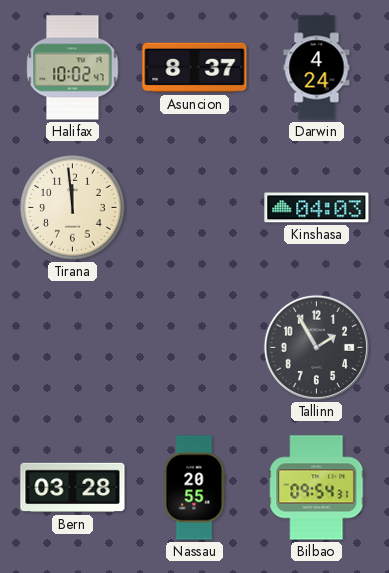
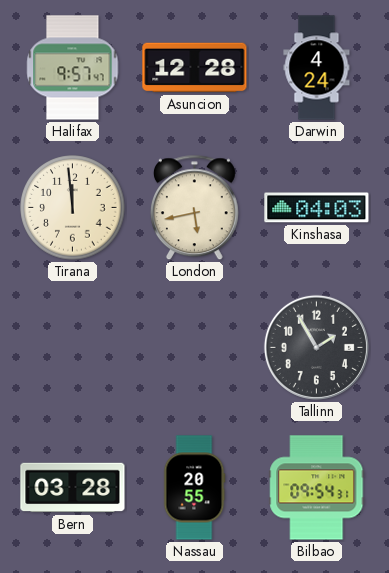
Halifax: 10:02 -> 9:57
Asuncion: 8:37 -> 12:28
London: none -> 5:43
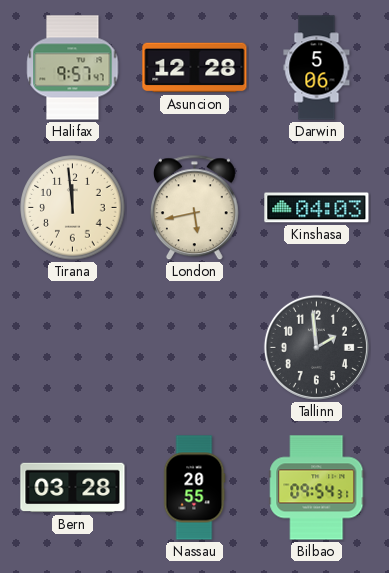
Darwin: 4:24 -> 5:06
Tallinn: 1:55 -> 1:59
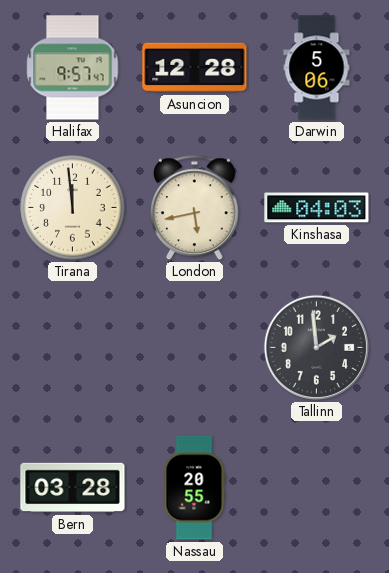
Bilbao: 09:54 -> none
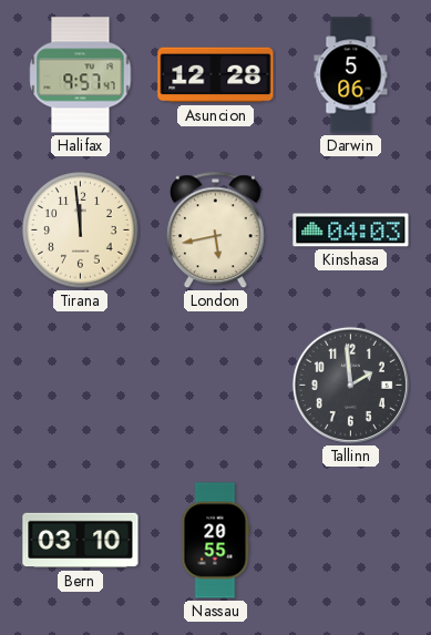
Bern: 03:28 -> 03:10
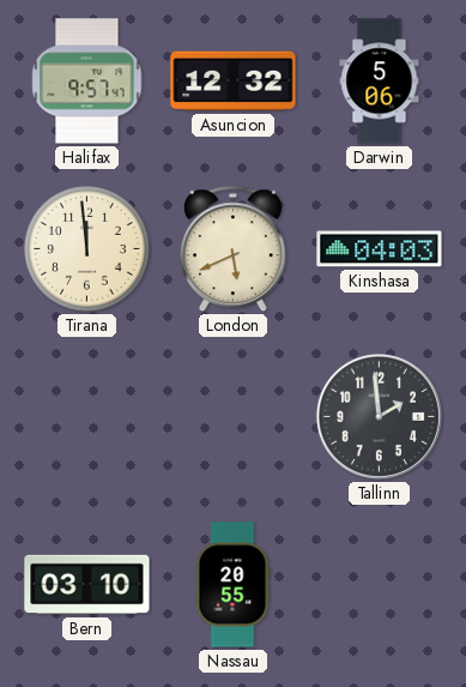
Asuncion: 12:28 -> 12:32
London: 5:43 -> 5:41
